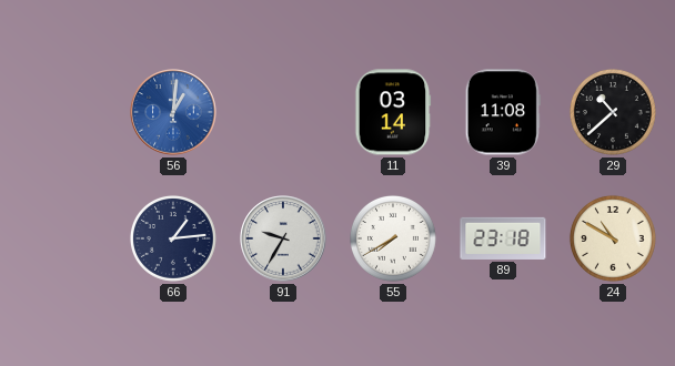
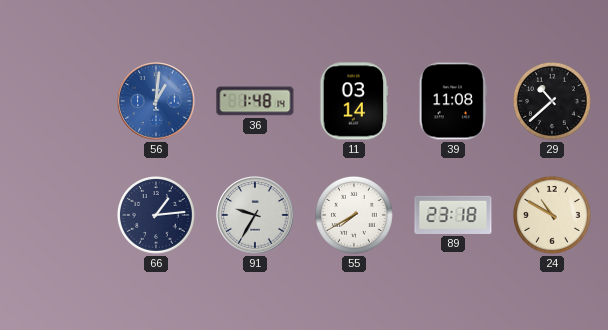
36: none -> 1:48
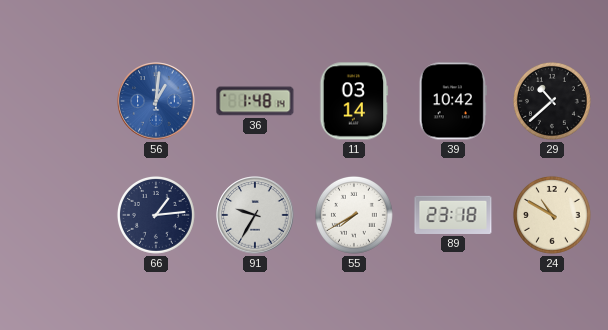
39: 11:08 -> 10:42
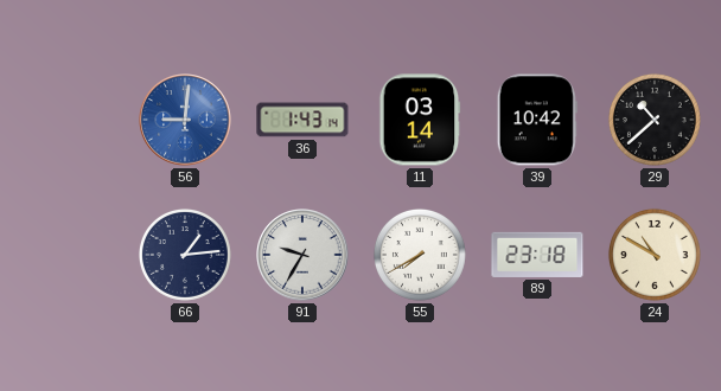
56: 1:01 -> 9:01
36: 1:48 -> 1:43
